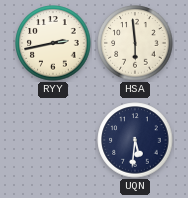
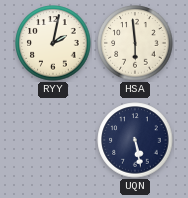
RYY: 2:43 -> 2:02
UQN: 5:31 -> 5:28
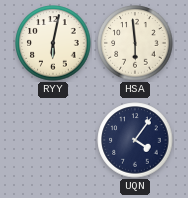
RYY: 2:02 -> 6:02
UQN: 5:28 -> 4:06
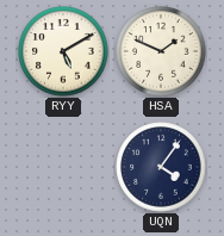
RYY: 6:02 -> 5:10
HSA: 5:59 -> 1:49
